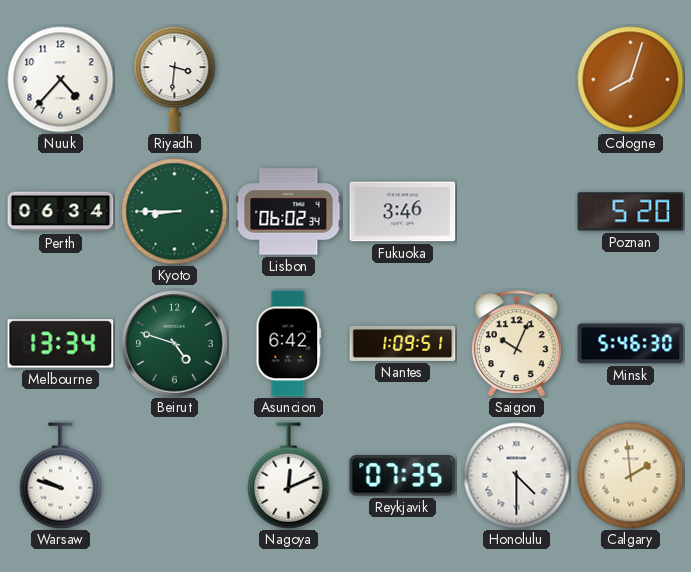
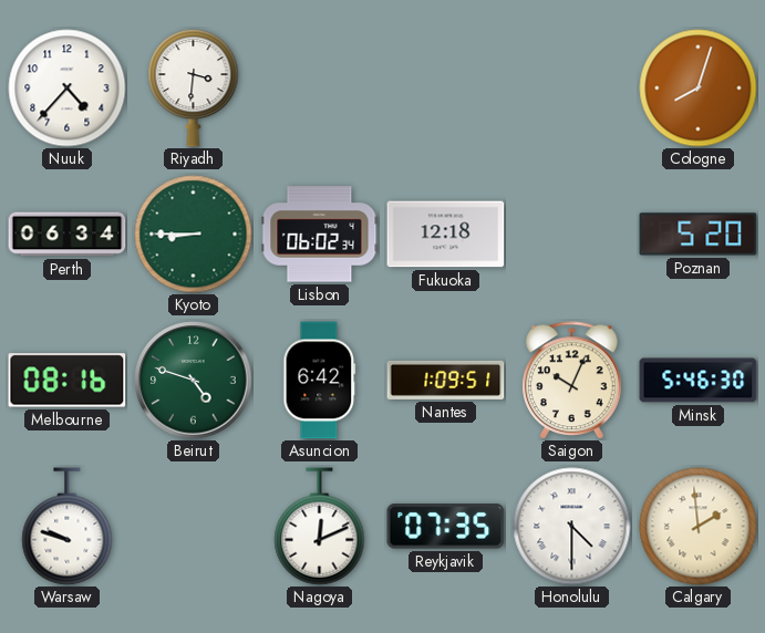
Fukuoka: 3:46 -> 12:18
Melbourne: 13:34 -> 08:16
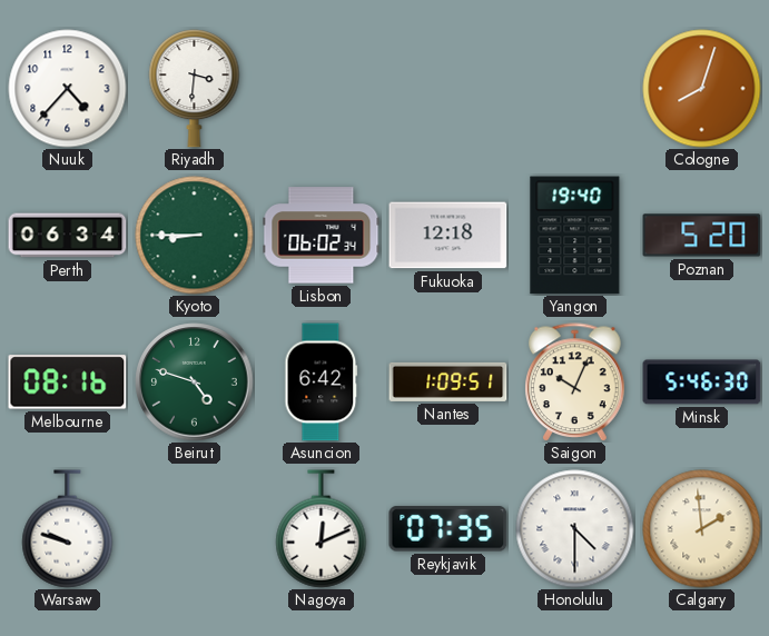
Yangon: none -> 19:40
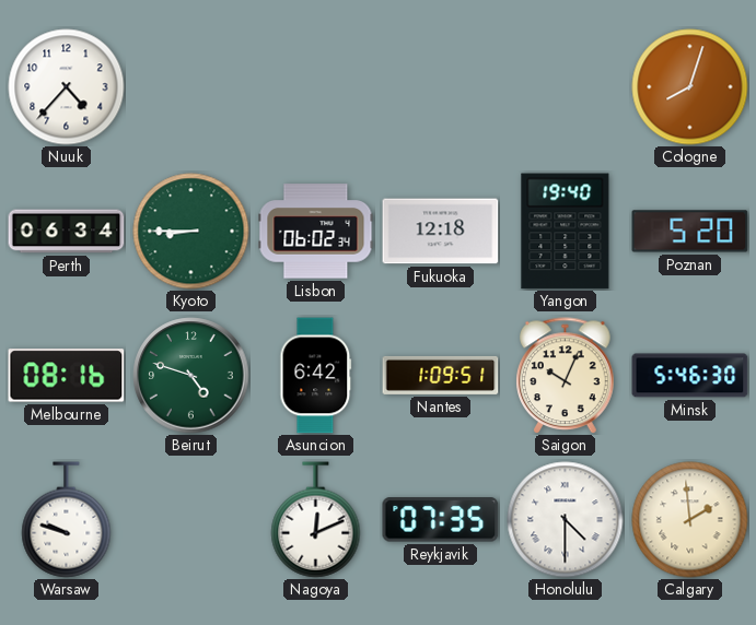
Riyadh: 3:31 -> none
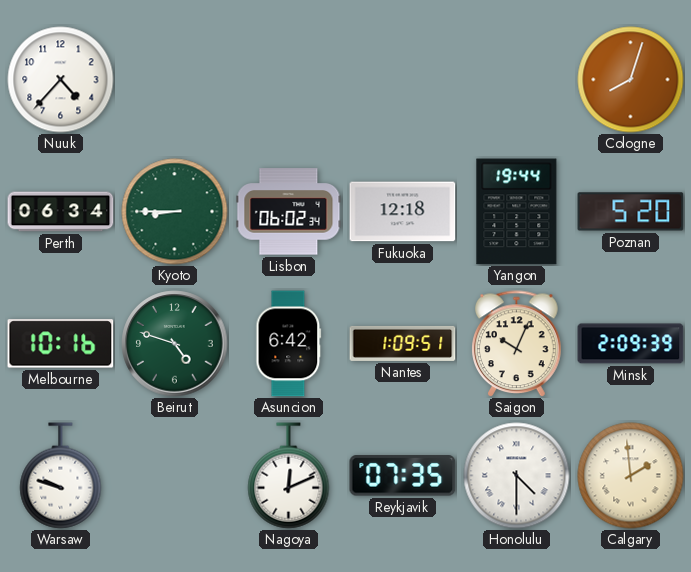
Yangon: 19:40 -> 19:44
Melbourne: 08:16 -> 10:16
Minsk: 5:46 -> 2:09
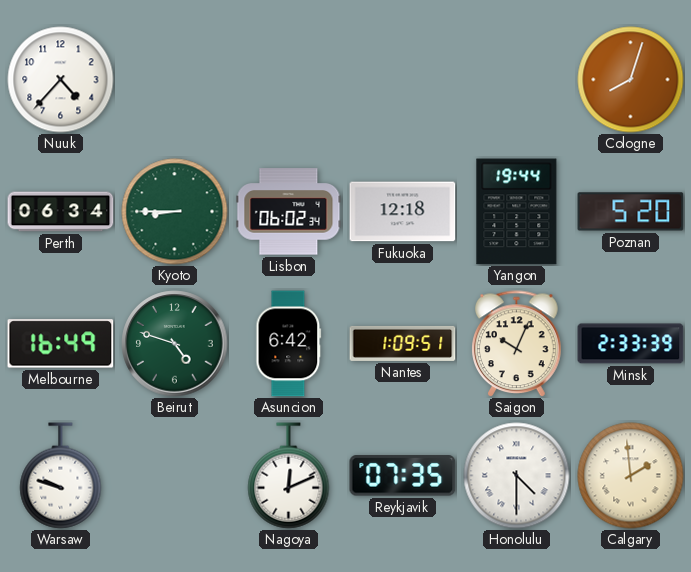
Melbourne: 10:16 -> 16:49
Minsk: 2:09 -> 2:33
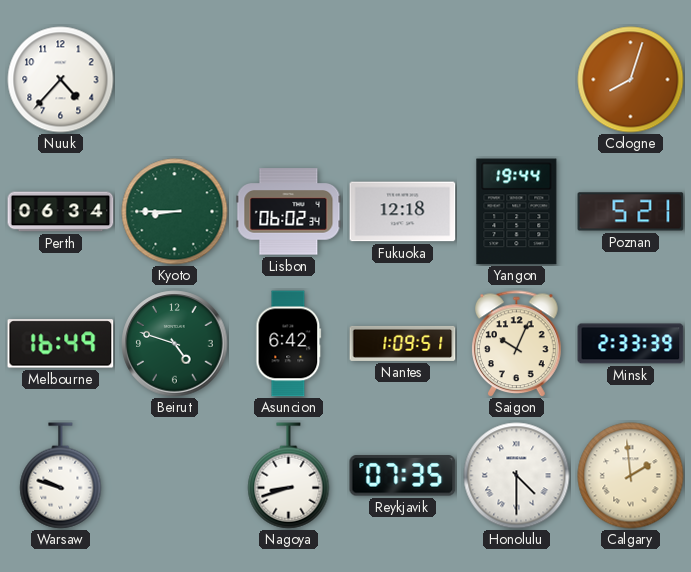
Poznan: 5:20 -> 5:21
Nagoya: 12:11 -> 8:42
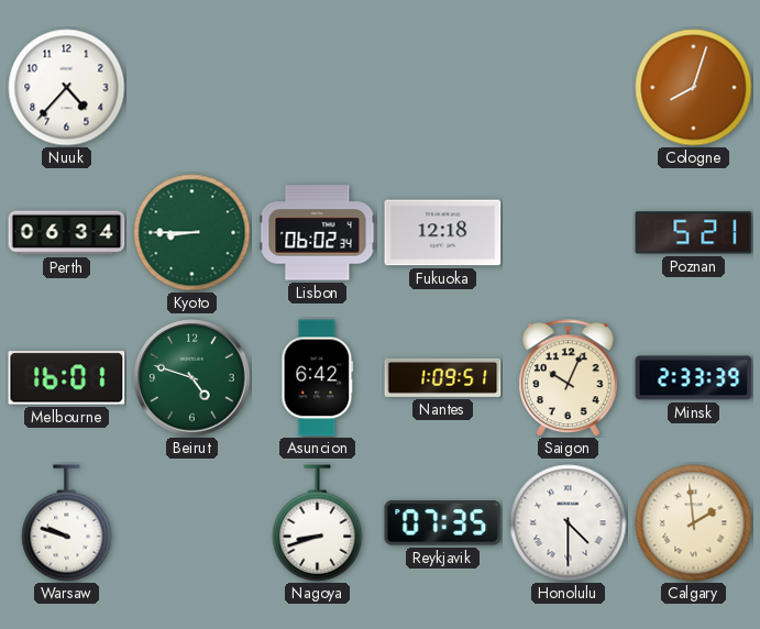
Yangon: 19:44 -> none
Melbourne: 16:49 -> 16:01
